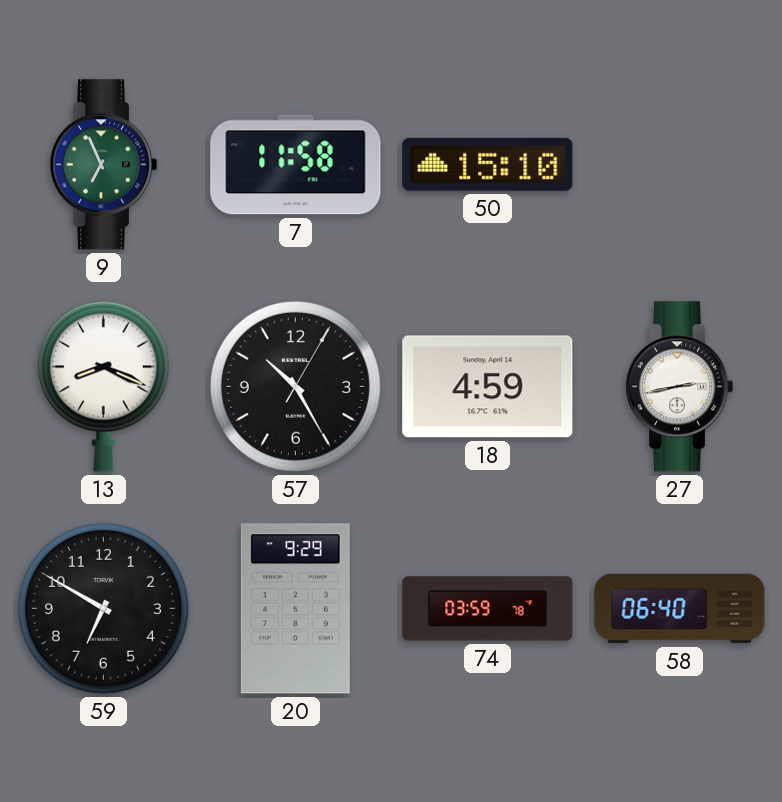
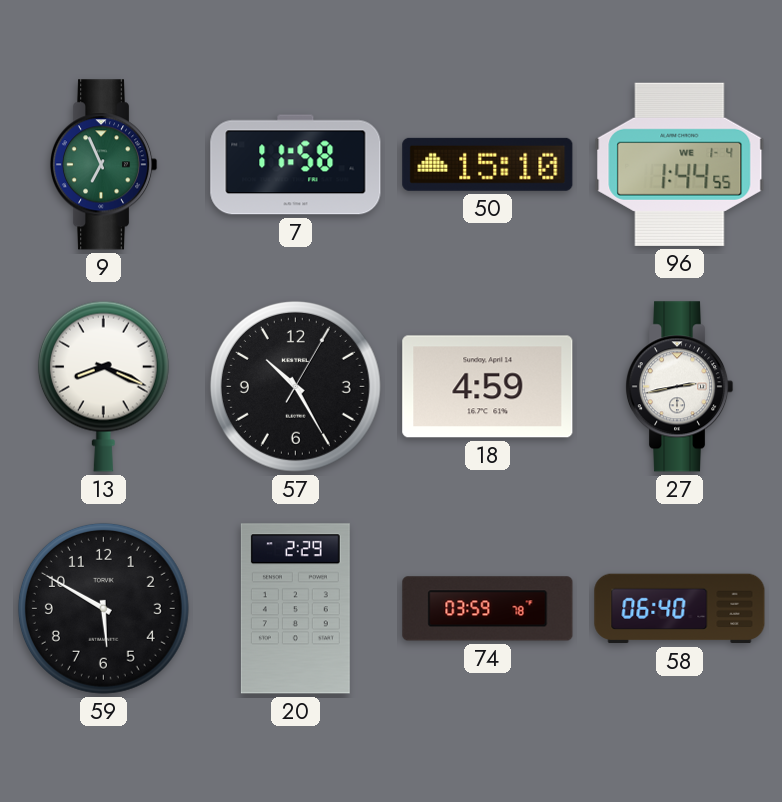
96: none -> 1:44
59: 6:50 -> 5:50
20: 9:29 -> 2:29
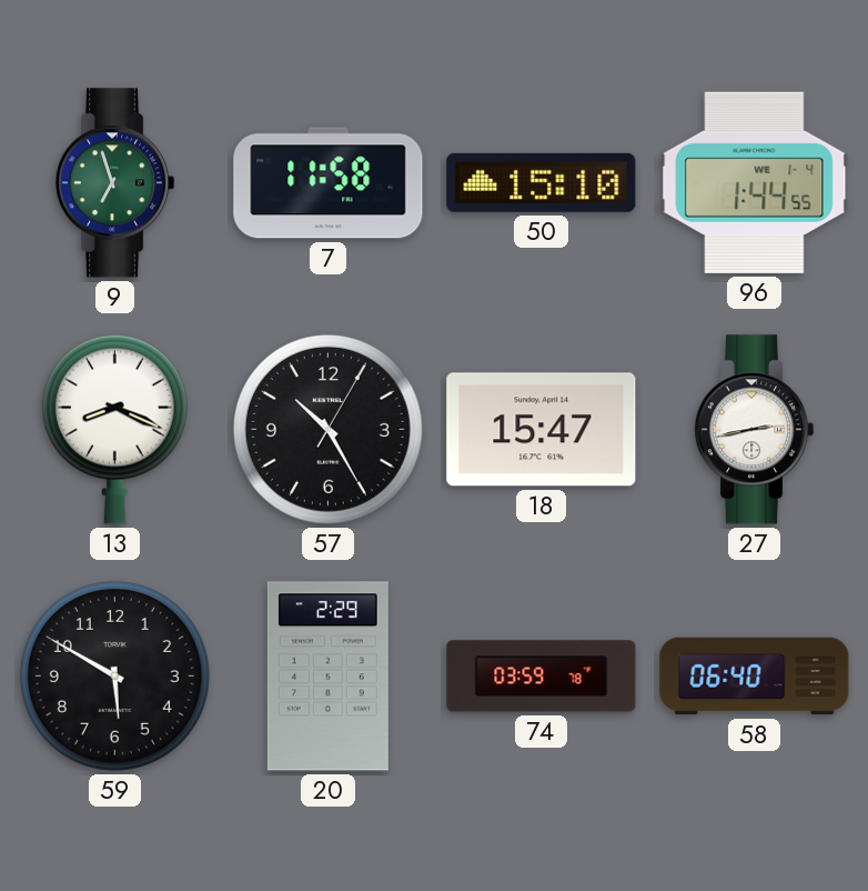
9: 6:56 -> 6:57
18: 4:59 -> 15:47
